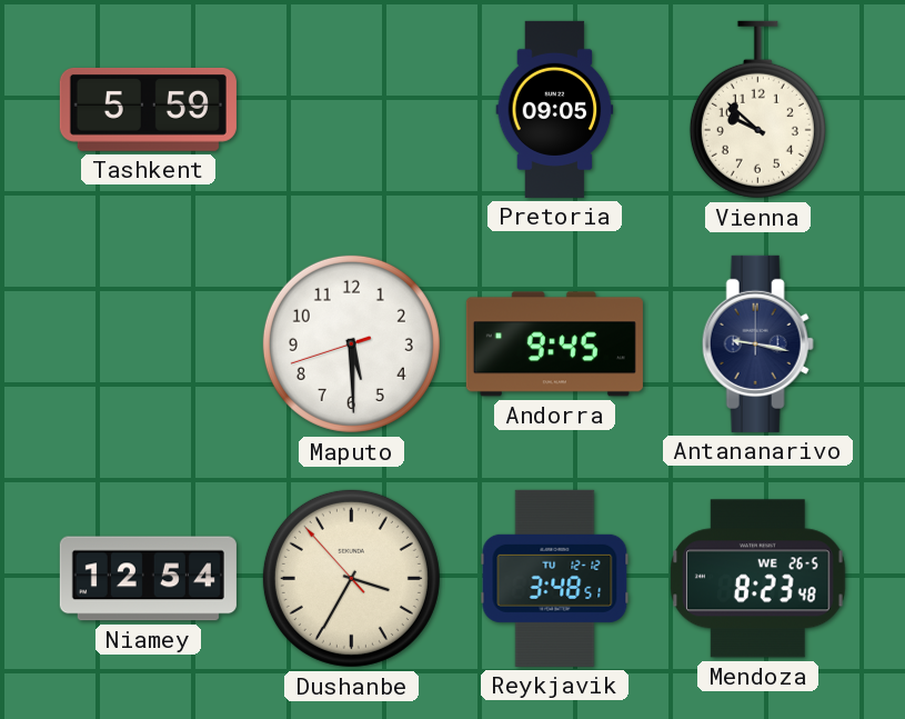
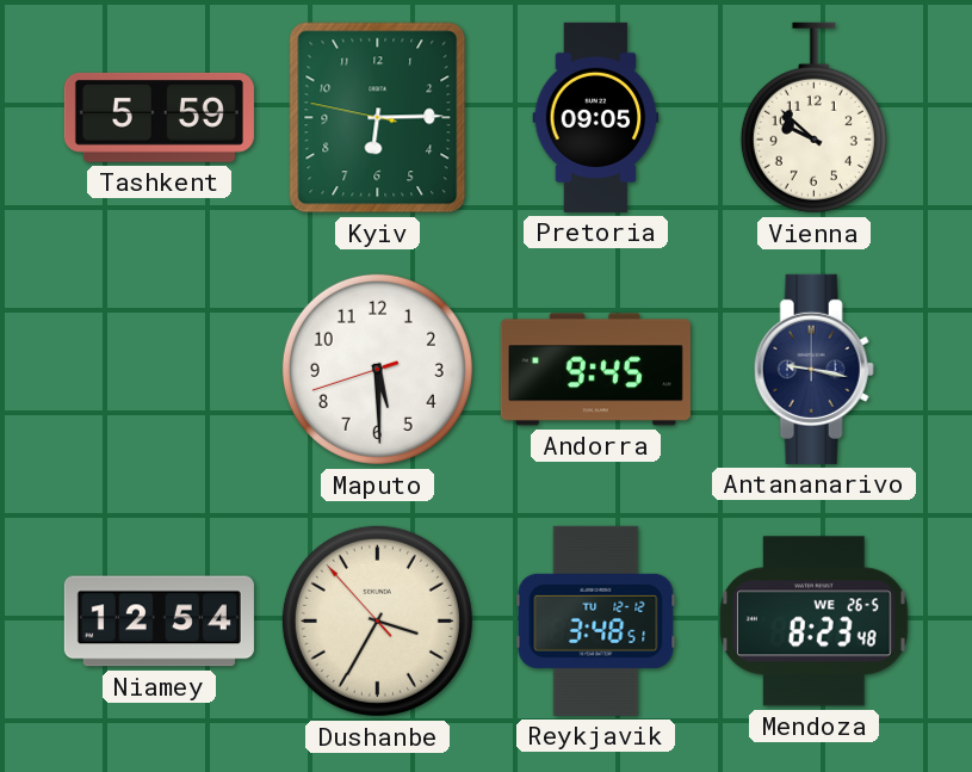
Kyiv: none -> 6:14
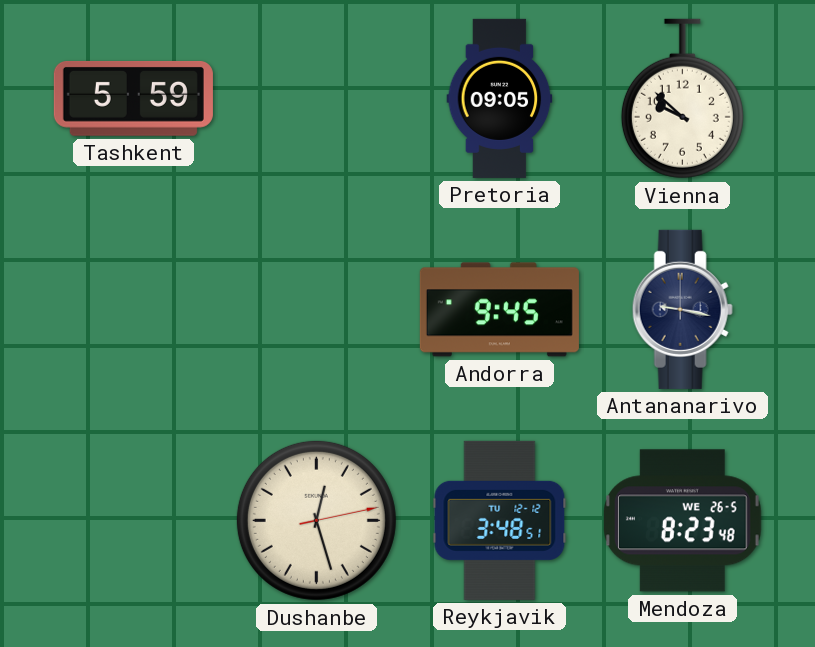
Kyiv: 6:14 -> none
Maputo: 5:29 -> none
Niamey: 12:54 -> none
Dushanbe: 3:34 -> 12:27
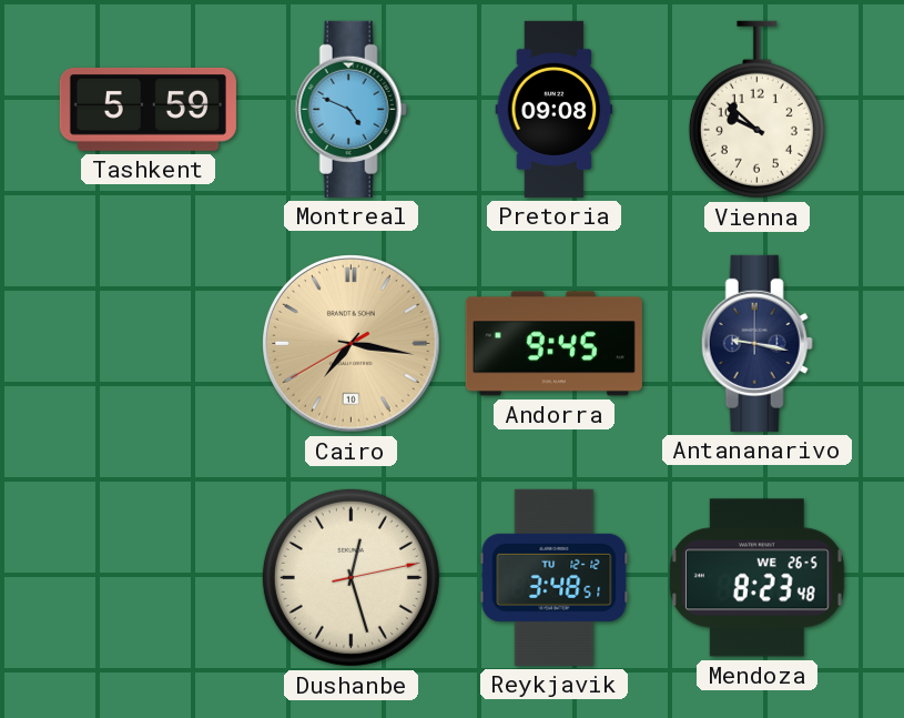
Montreal: none -> 4:49
Pretoria: 09:05 -> 09:08
Cairo: none -> 7:16
